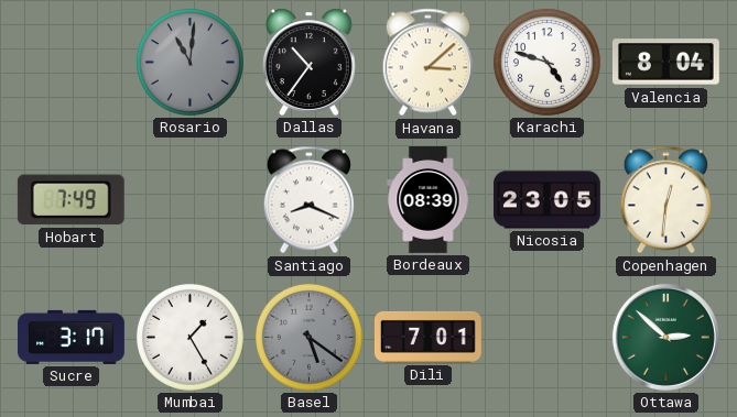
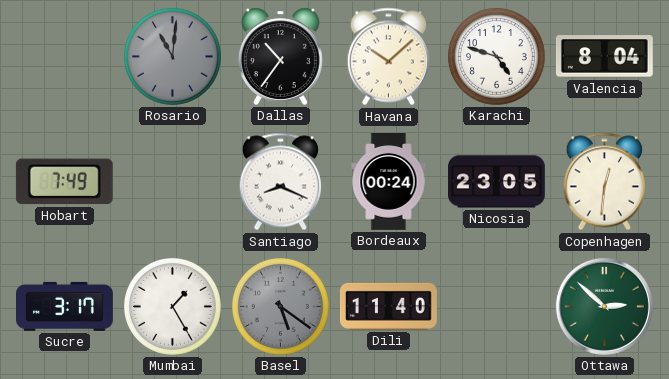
Havana: 3:08 -> 10:08
Bordeaux: 08:39 -> 00:24
Dili: 7:01 -> 11:40
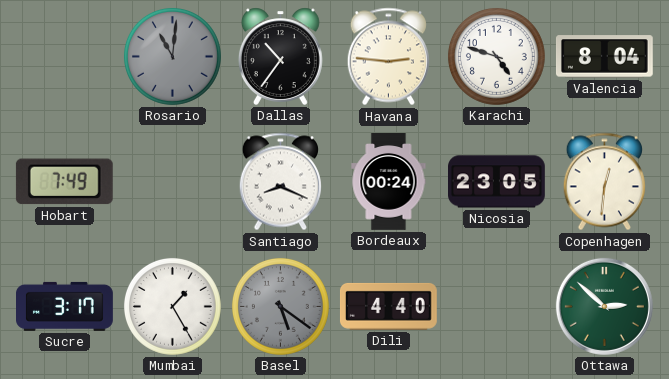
Havana: 10:08 -> 2:46
Dili: 11:40 -> 4:40
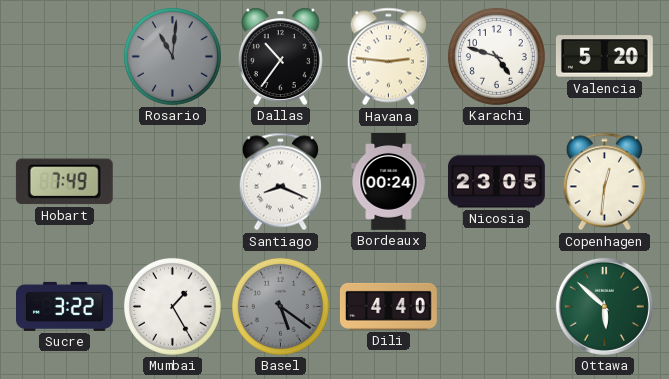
Valencia: 8:04 -> 5:20
Sucre: 3:17 -> 3:22
Ottawa: 2:52 -> 5:52
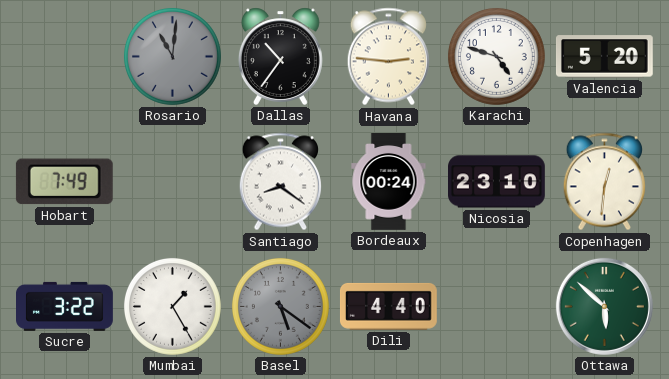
Santiago: 8:19 -> 8:21
Nicosia: 23:05 -> 23:10
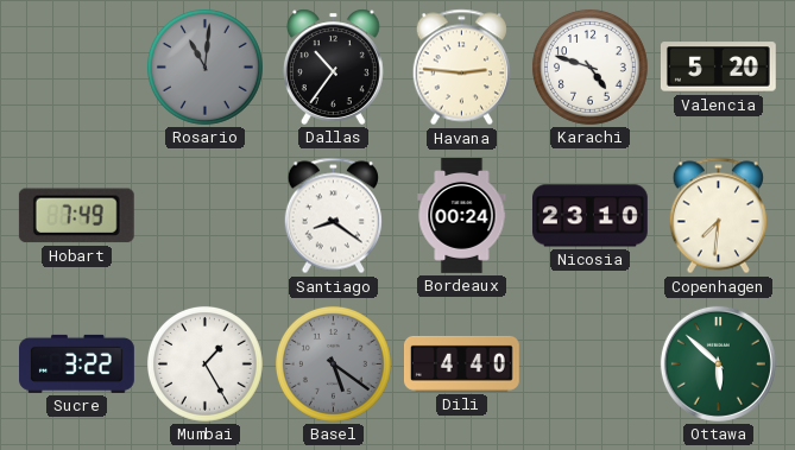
Copenhagen: 12:31 -> 7:31
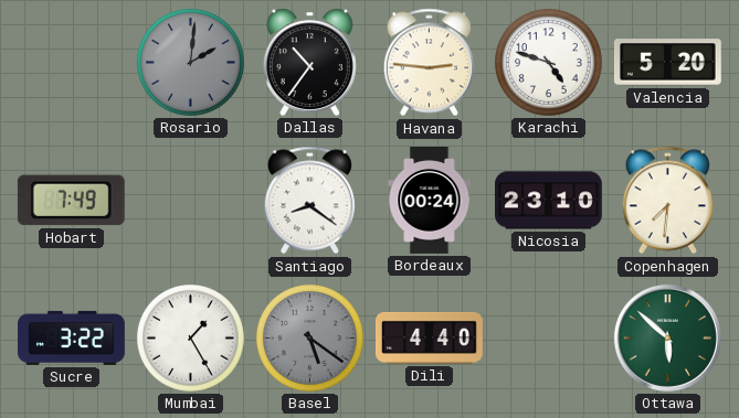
Rosario: 11:01 -> 2:01
